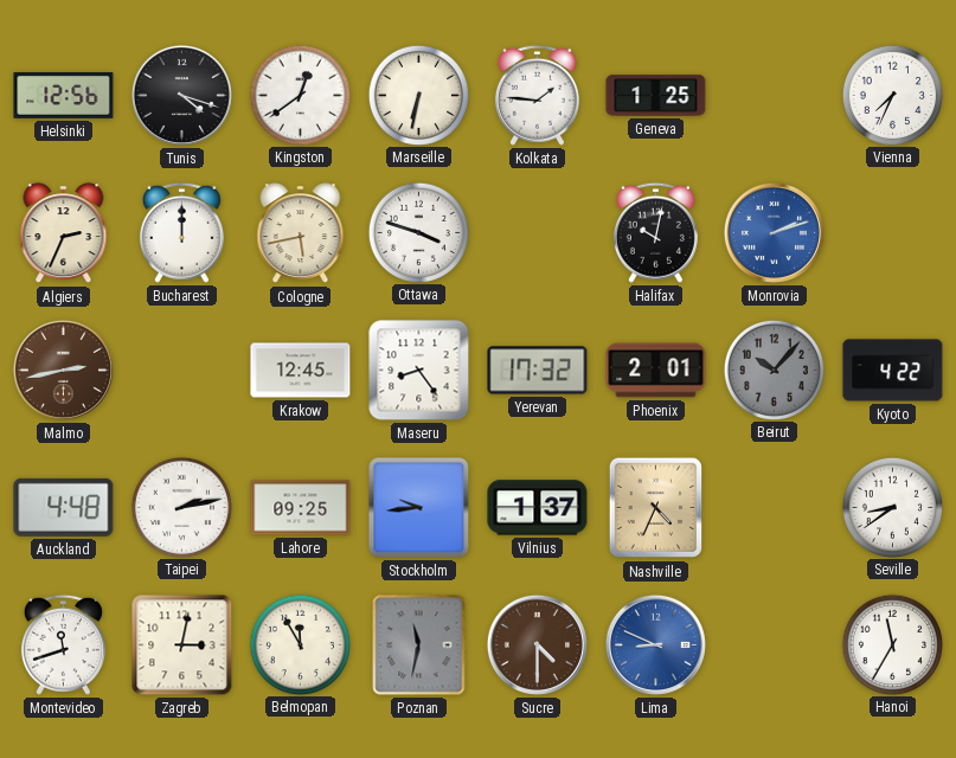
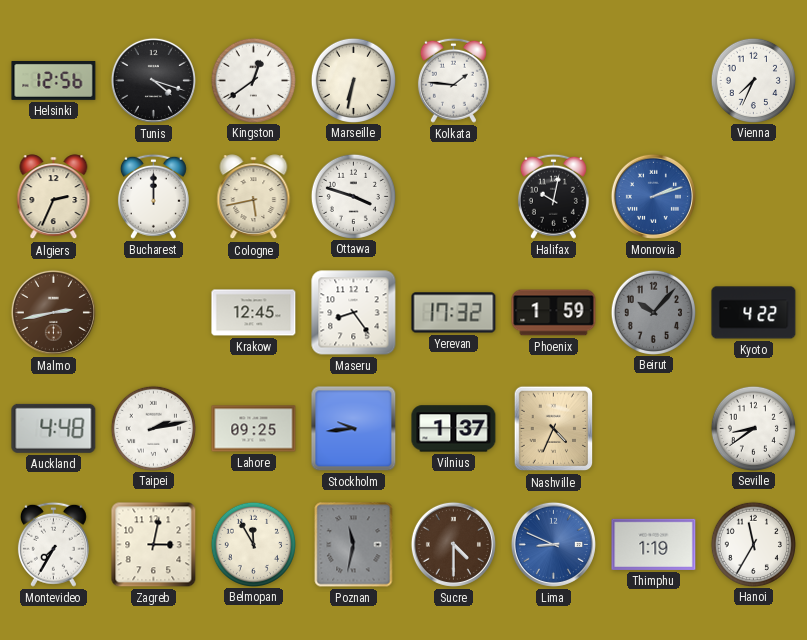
Geneva: 1:25 -> none
Phoenix: 2:01 -> 1:59
Montevideo: 11:42 -> 7:35
Thimphu: none -> 1:19
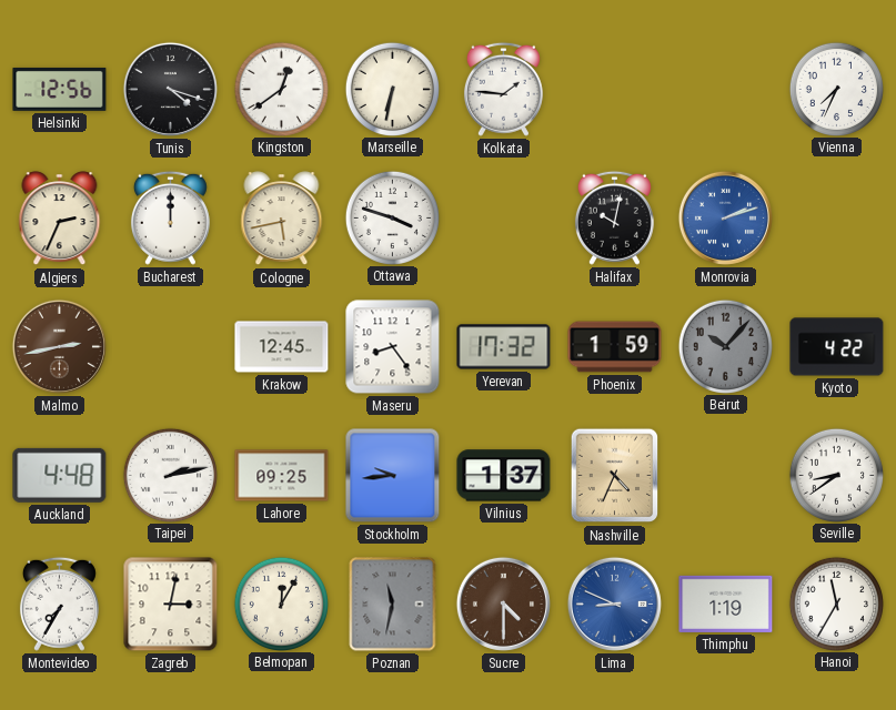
Belmopan: 11:55 -> 12:05
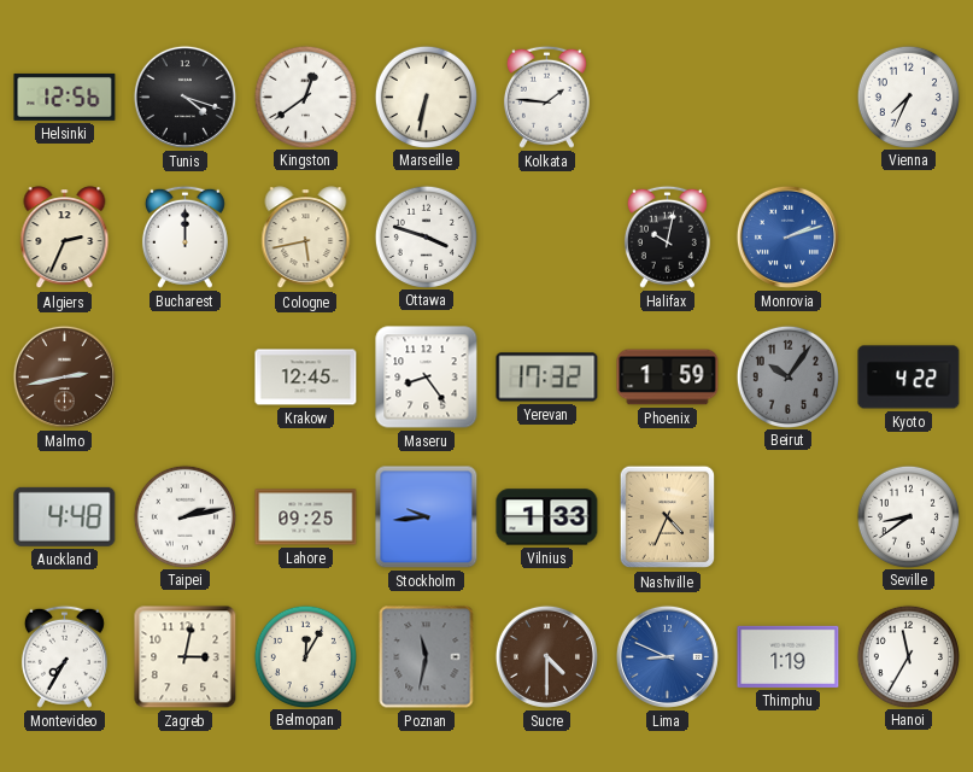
Beirut: 10:07 -> 10:06
Vilnius: 1:37 -> 1:33
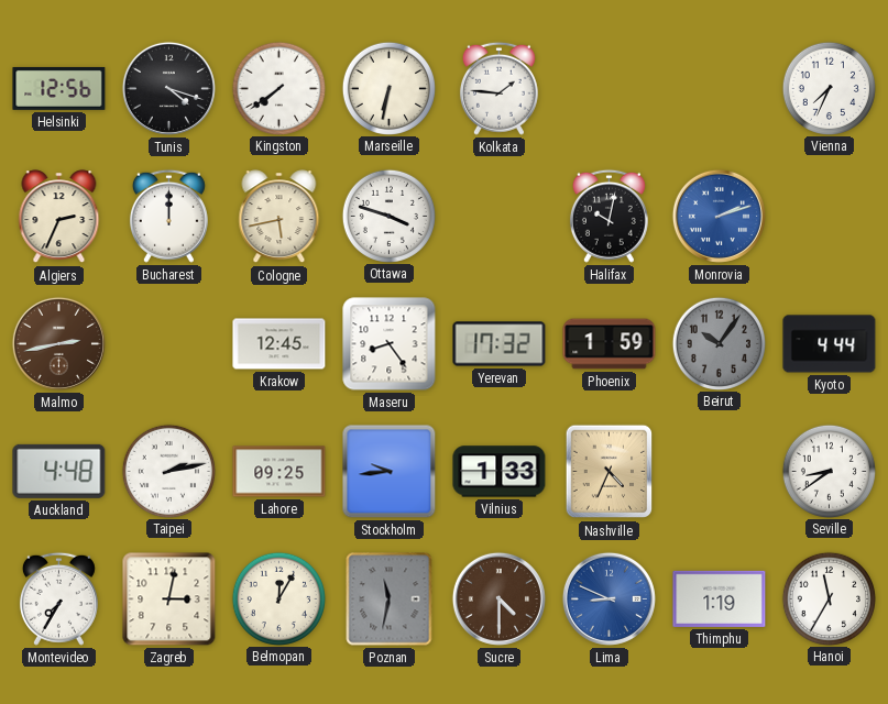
Kingston: 12:39 -> 7:39
Kyoto: 4:22 -> 4:44
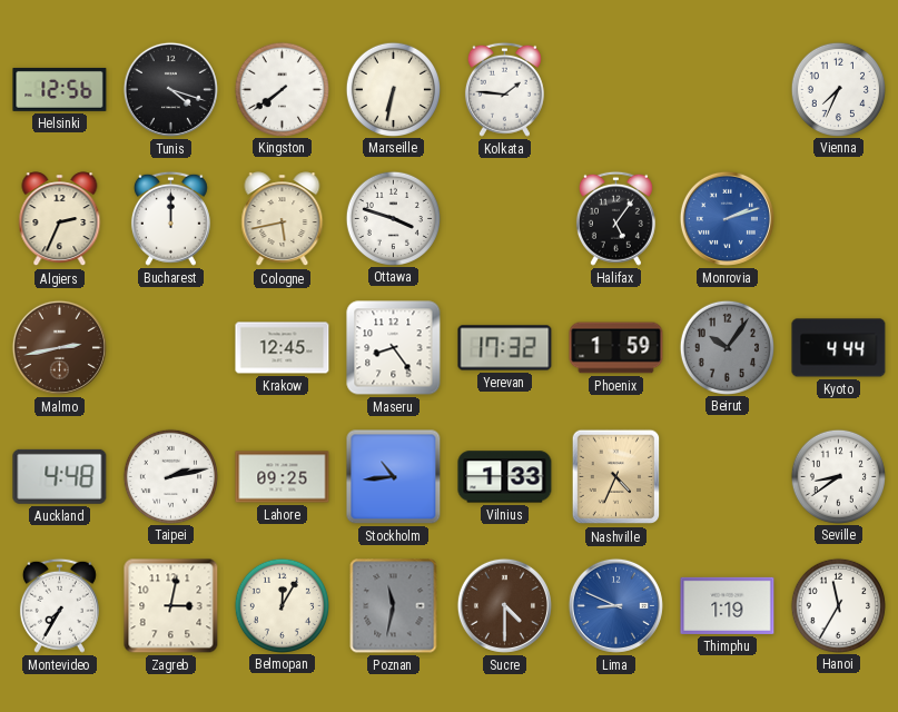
Halifax: 10:02 -> 5:06
Stockholm: 9:44 -> 10:44
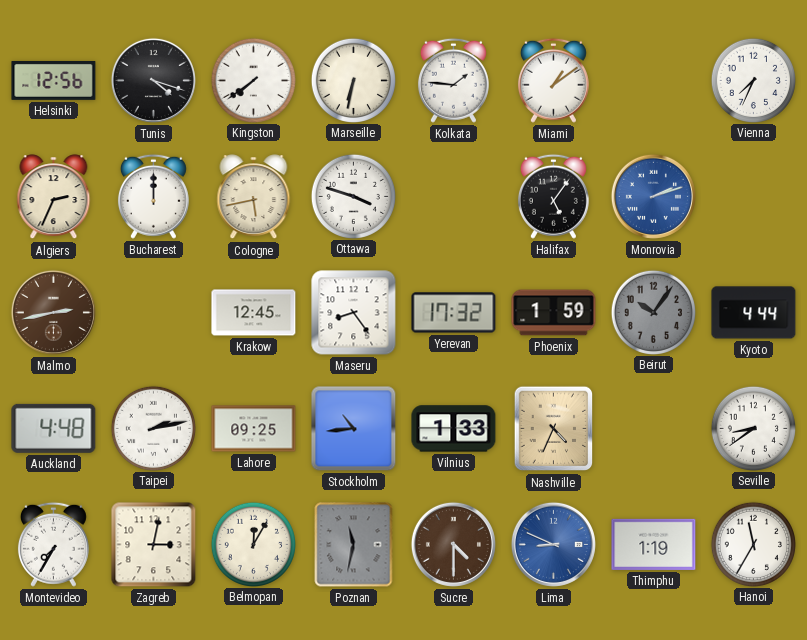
Miami: none -> 1:09
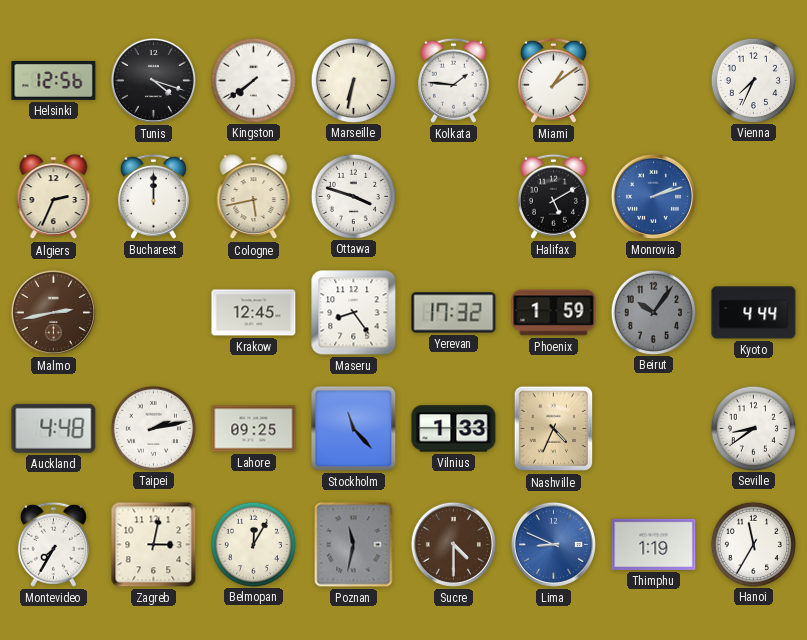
Halifax: 5:06 -> 5:10
Stockholm: 10:44 -> 11:23
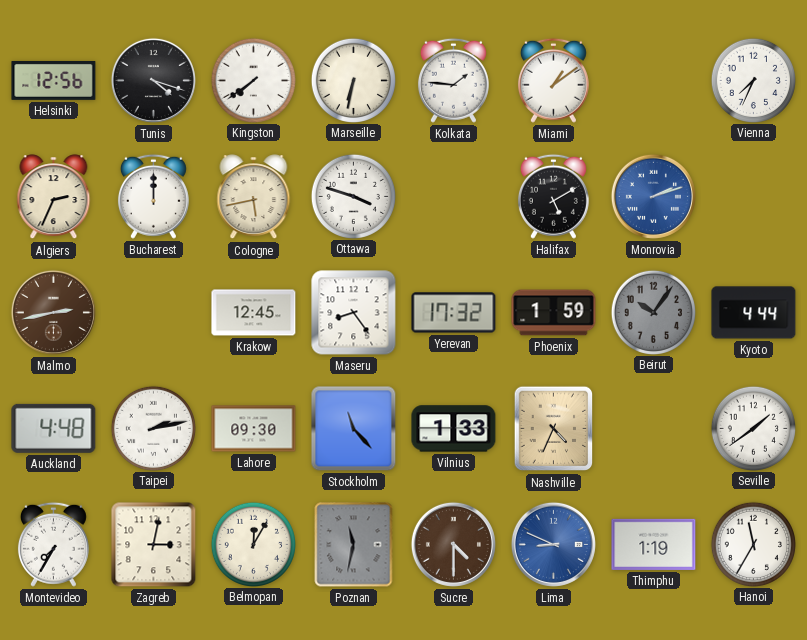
Lahore: 09:25 -> 09:30
Seville: 8:39 -> 1:39
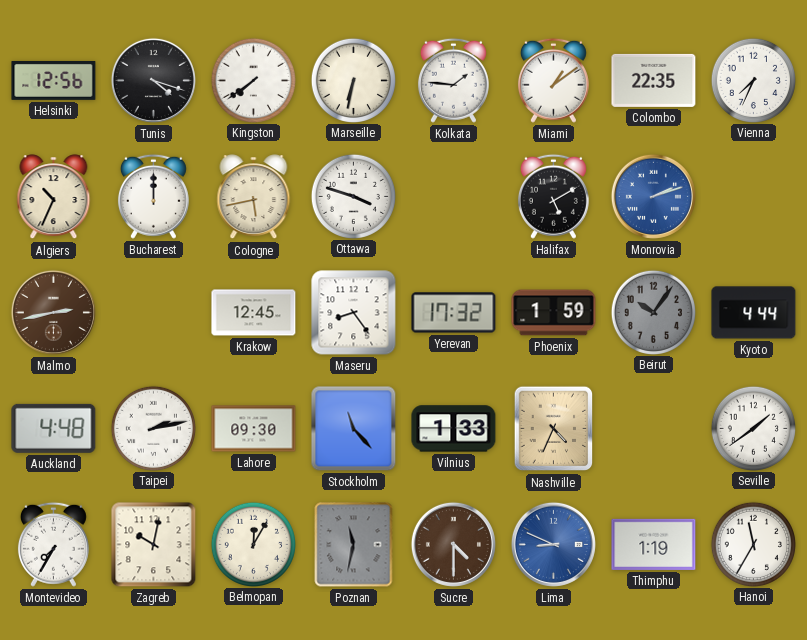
Colombo: none -> 22:35
Algiers: 2:34 -> 10:34
Zagreb: 3:02 -> 10:02
